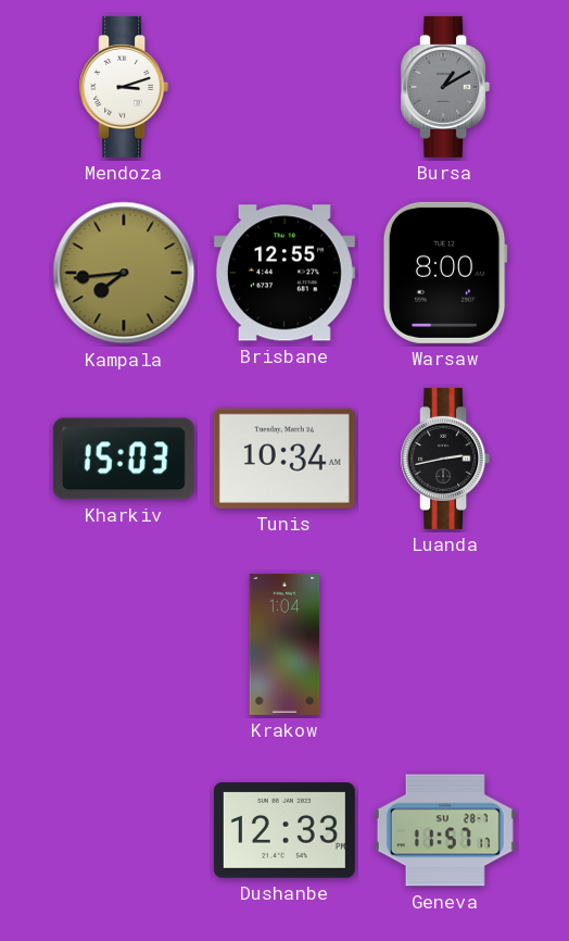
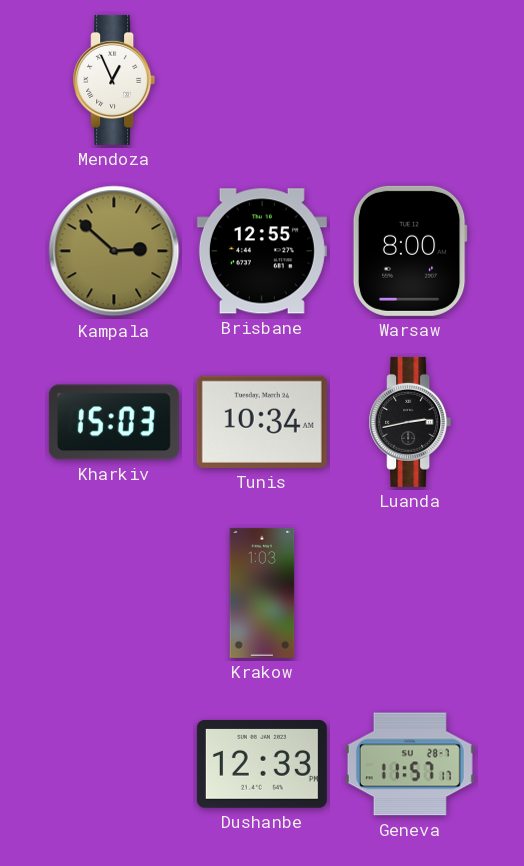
Mendoza: 3:12 -> 12:56
Bursa: 1:10 -> none
Kampala: 7:44 -> 2:52
Krakow: 1:04 -> 1:03
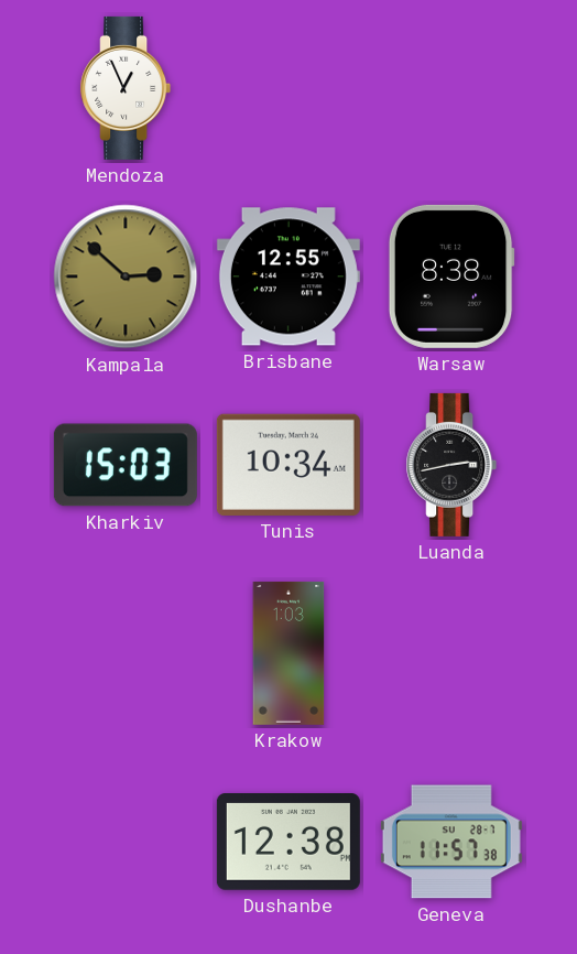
Warsaw: 8:00 -> 8:38
Dushanbe: 12:33 -> 12:38
Geneva: 11:57:17 -> 11:57:38
